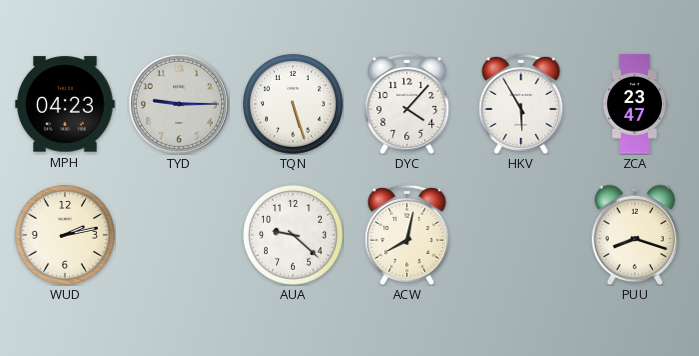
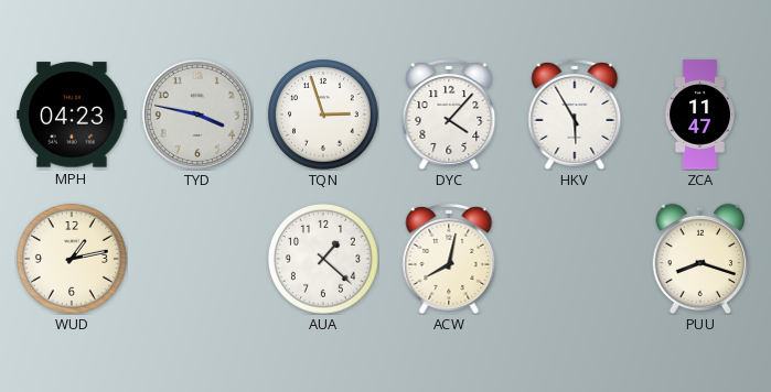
TYD: 9:15 -> 3:47
TQN: 5:27 -> 2:57
ZCA: 23:47 -> 11:47
WUD: 2:13 -> 1:13
AUA: 9:22 -> 1:22
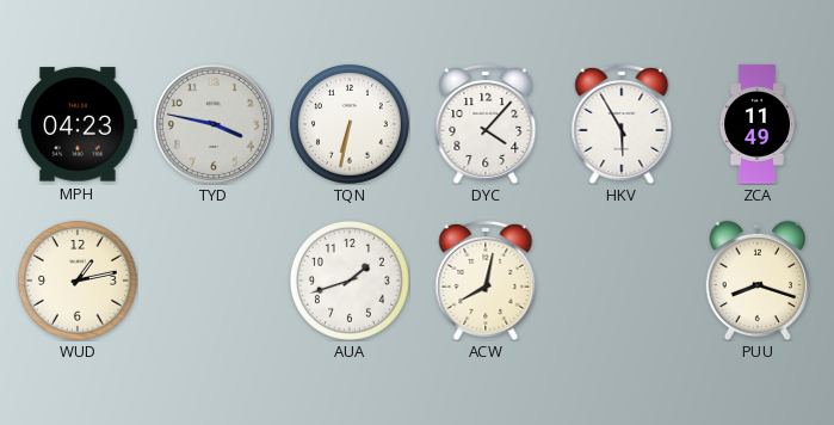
TQN: 2:57 -> 6:32
ZCA: 11:47 -> 11:49
AUA: 1:22 -> 1:42
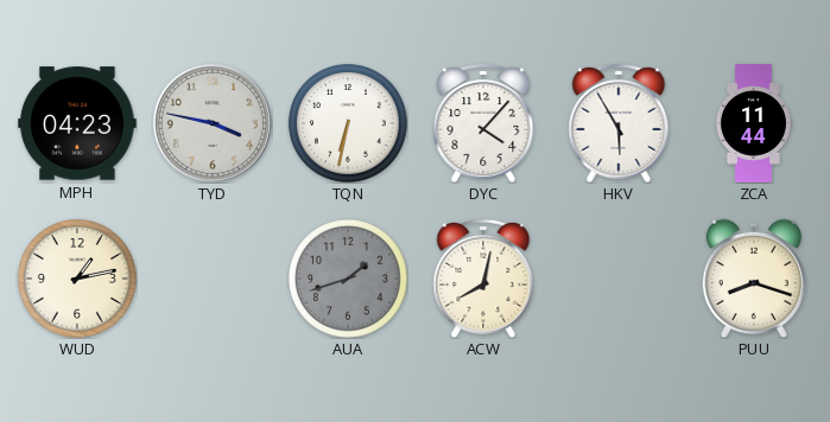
ZCA: 11:49 -> 11:44
AUA dial: white -> grey
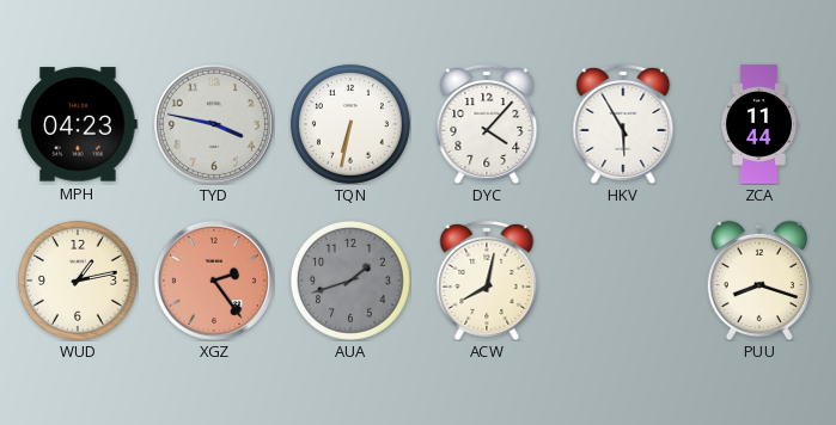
XGZ: none -> 2:24
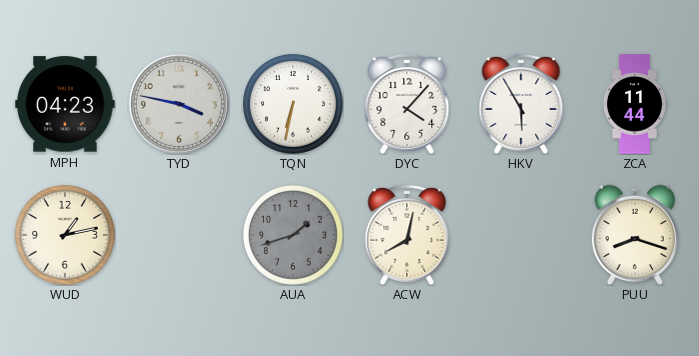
XGZ: 2:24 -> none
